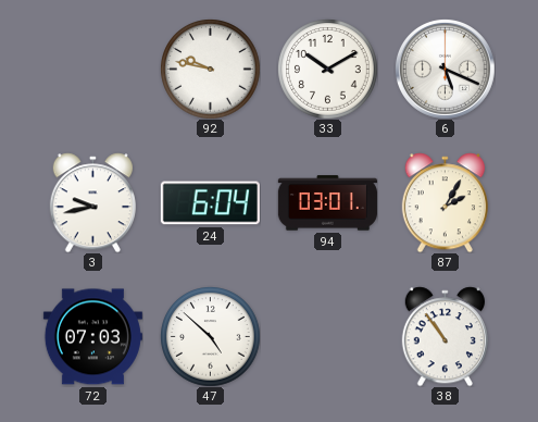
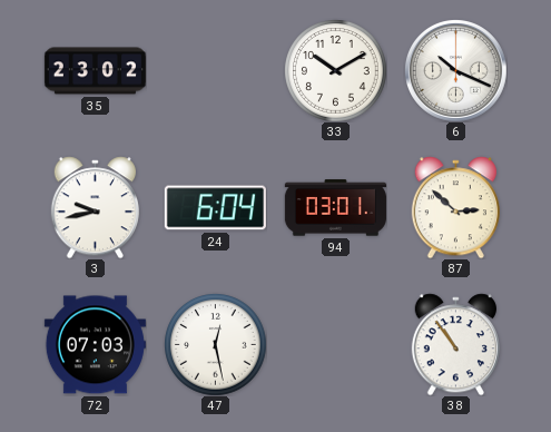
35: none -> 23:02
92: 9:47 -> none
6: 5:19 -> 10:19
87: 2:05 -> 2:52
47: 4:52 -> 12:28
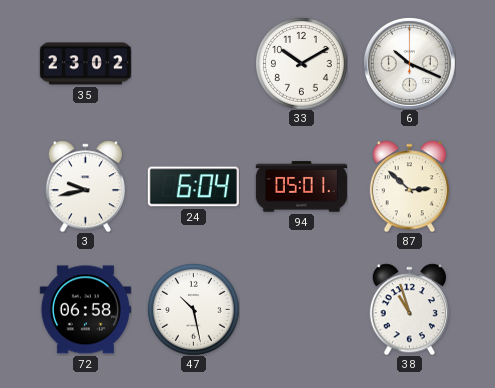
94: 03:01 -> 05:01
72: 07:03 -> 06:58
47: 12:28 -> 10:28
38: 10:54 -> 10:57
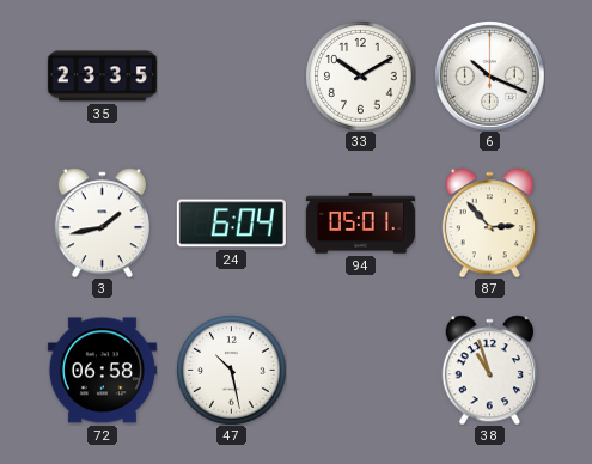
35: 23:02 -> 23:35
3: 9:43 -> 1:43
87: 2:52 -> 2:53
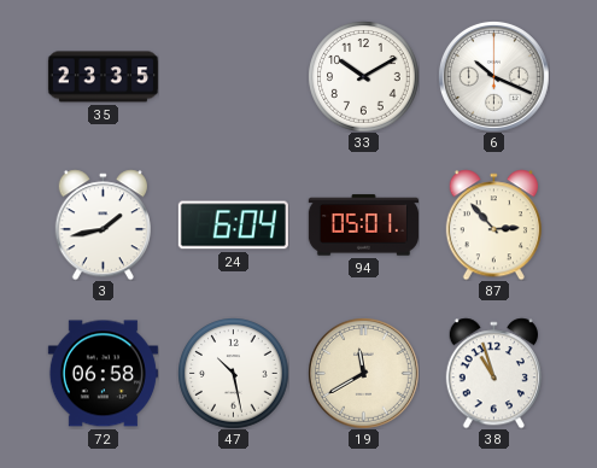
19: none -> 11:40
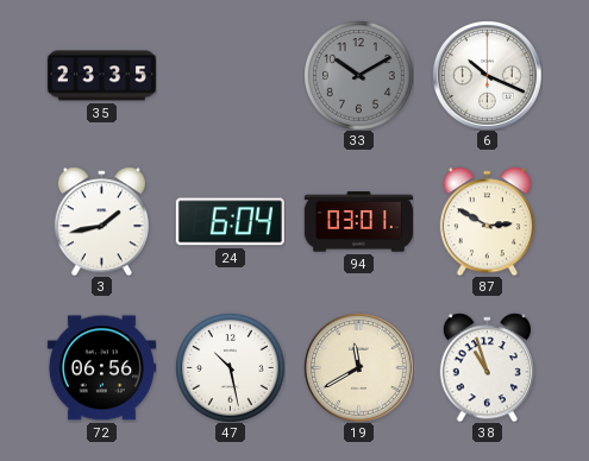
33 dial: white -> grey
94: 05:01 -> 03:01
87: 2:53 -> 2:50
72: 06:58 -> 06:56
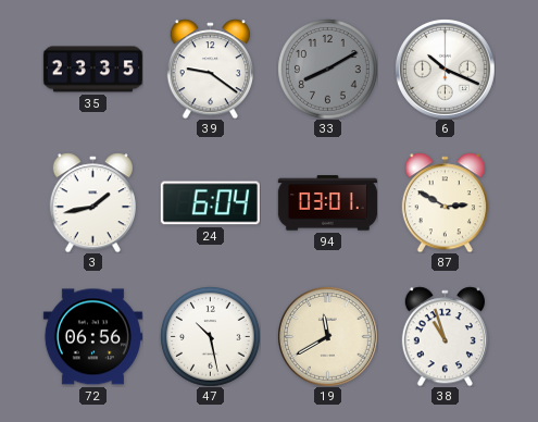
39: none -> 9:21
33: 10:10 -> 8:10
